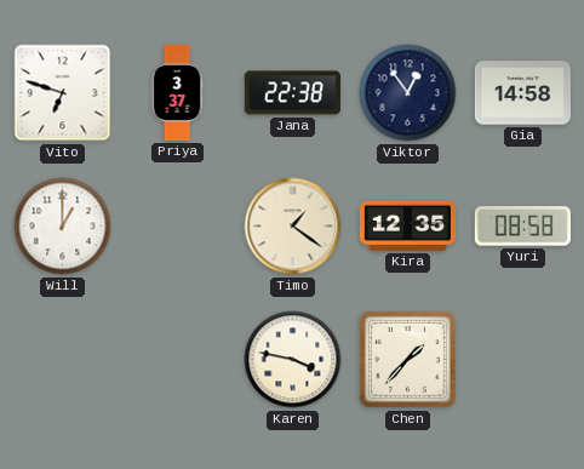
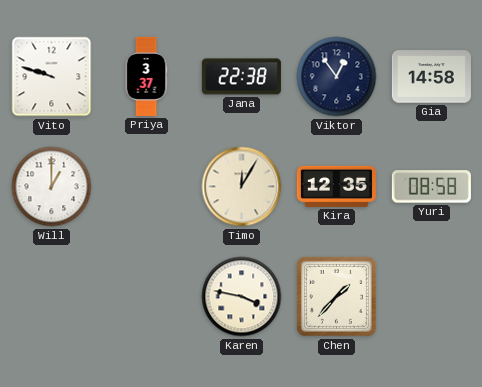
Vito: 6:48 -> 9:48
Timo: 1:21 -> 12:05
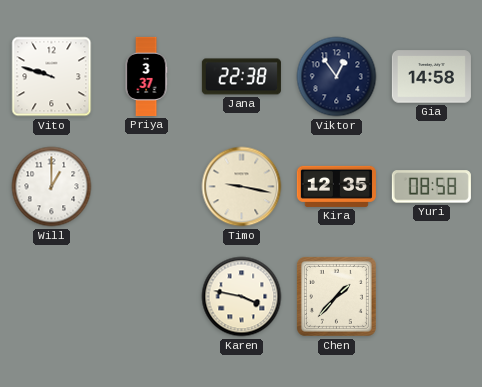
Timo: 12:05 -> 9:17
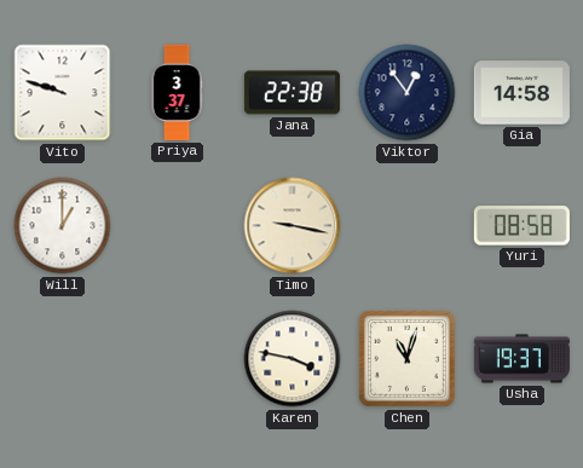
Kira: 12:35 -> none
Chen: 1:37 -> 11:03
Usha: none -> 19:37
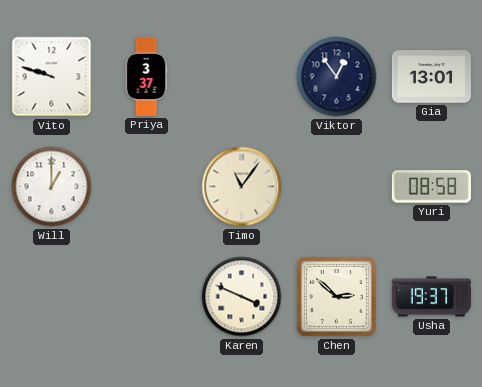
Jana: 22:38 -> none
Gia: 14:58 -> 13:01
Timo: 9:17 -> 11:06
Karen: 3:47 -> 3:49
Chen: 11:03 -> 2:52
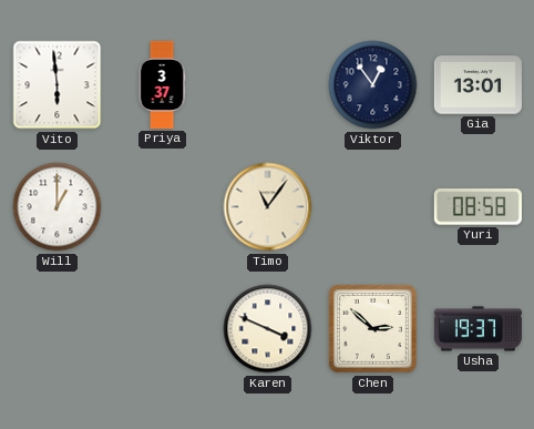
Vito: 9:48 -> 5:59
